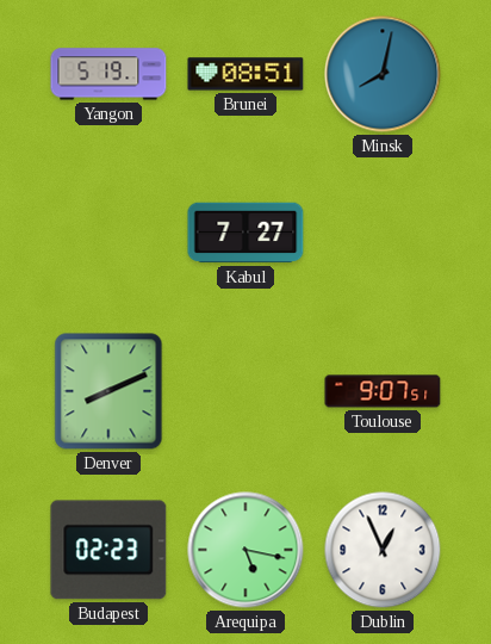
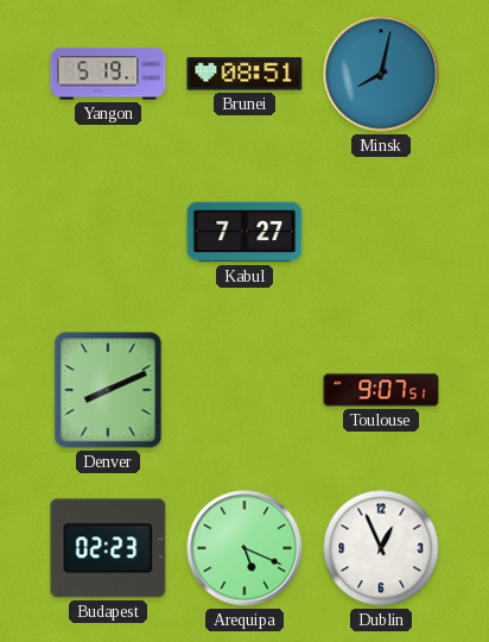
Arequipa: 5:17 -> 5:19
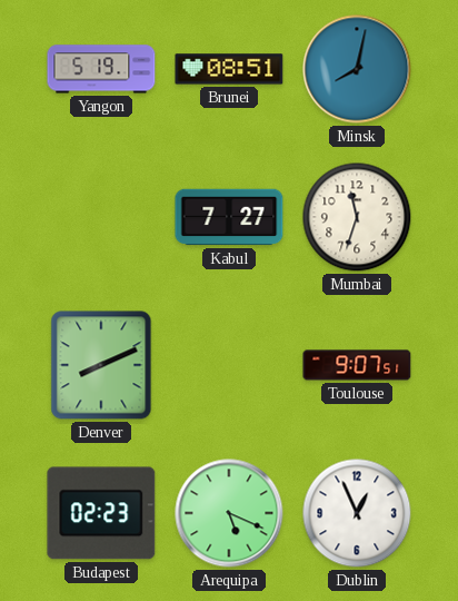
Mumbai: none -> 11:33
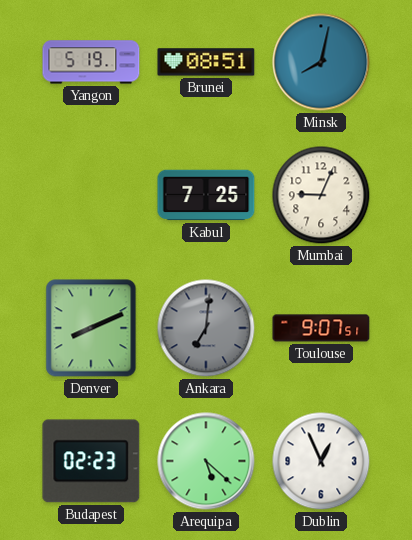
Kabul: 7:27 -> 7:25
Mumbai: 11:33 -> 9:04
Ankara: none -> 7:01
Arequipa: 5:19 -> 5:22
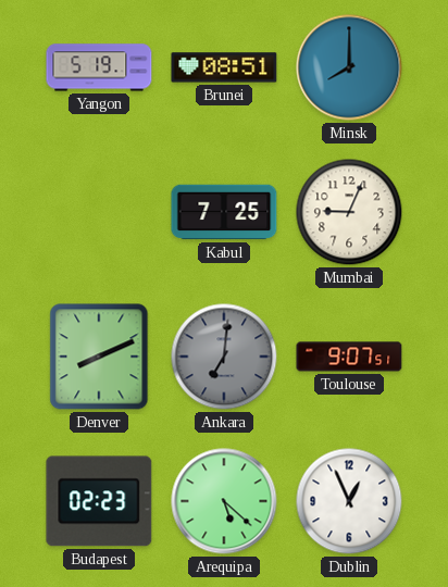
Minsk: 8:02 -> 8:00
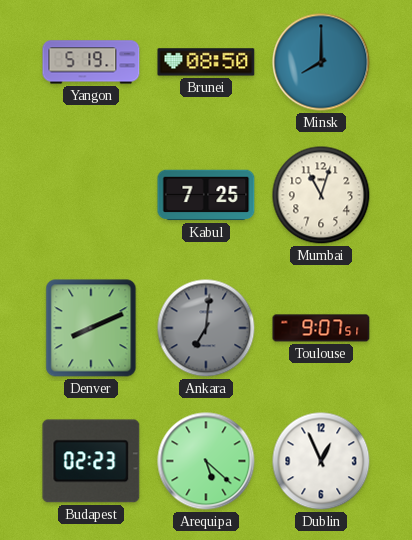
Brunei: 08:51 -> 08:50
Mumbai: 9:04 -> 11:03
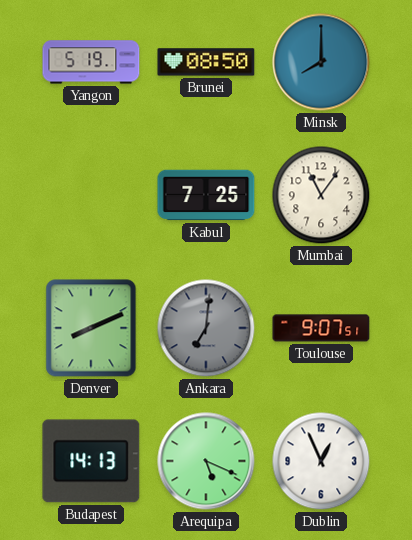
Mumbai: 11:03 -> 11:06
Budapest: 02:23 -> 14:13
Arequipa: 5:22 -> 5:19
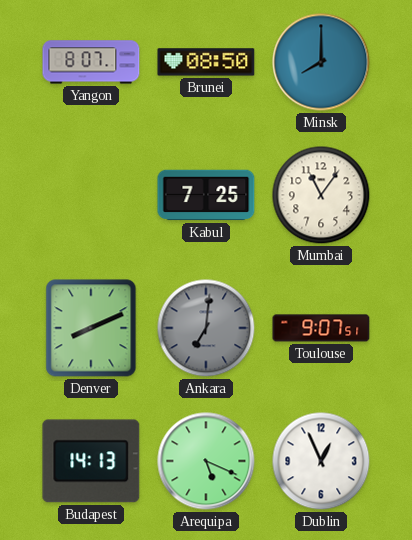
Yangon: 5:19 -> 8:07
